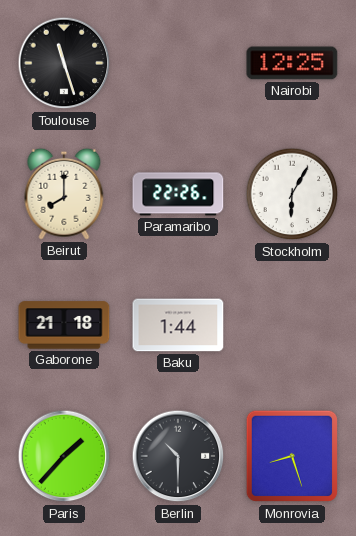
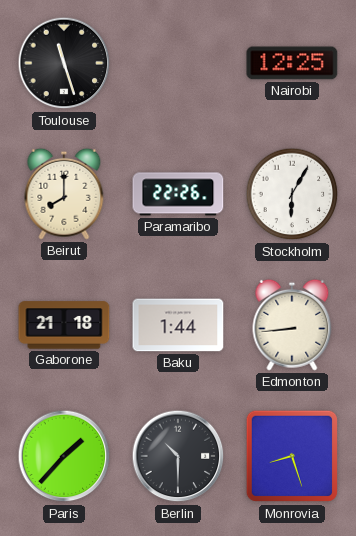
Edmonton: none -> 8:44
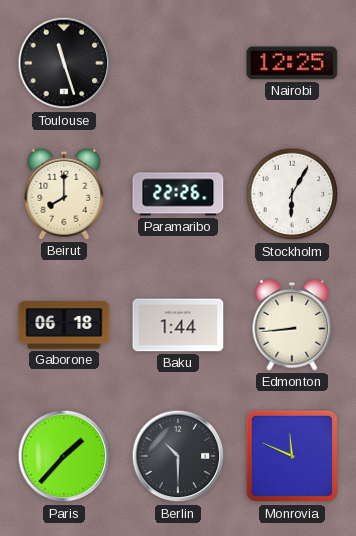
Gaborone: 21:18 -> 06:18
Monrovia: 8:27 -> 11:49
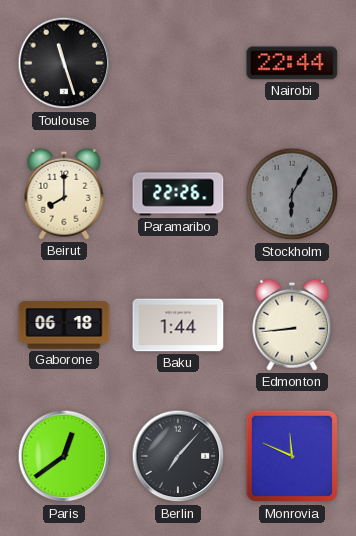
Nairobi: 12:25 -> 22:44
Stockholm dial: white -> grey
Paris: 1:37 -> 12:39
Berlin: 10:30 -> 7:07
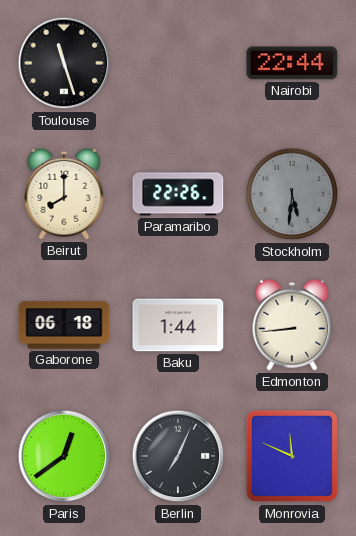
Stockholm: 6:05 -> 5:31
Berlin: 7:07 -> 7:04
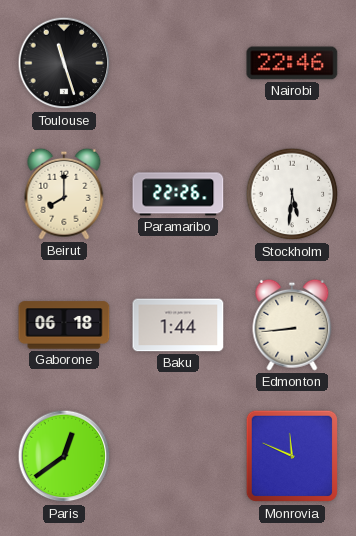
Nairobi: 22:44 -> 22:46
Stockholm dial: grey -> white
Berlin: 7:04 -> none
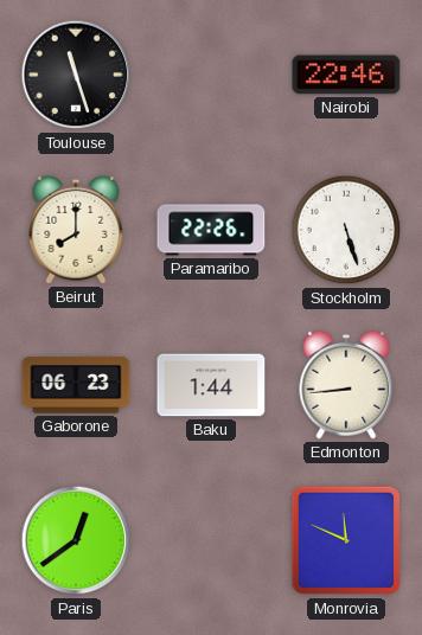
Stockholm: 5:31 -> 5:27
Gaborone: 06:18 -> 06:23
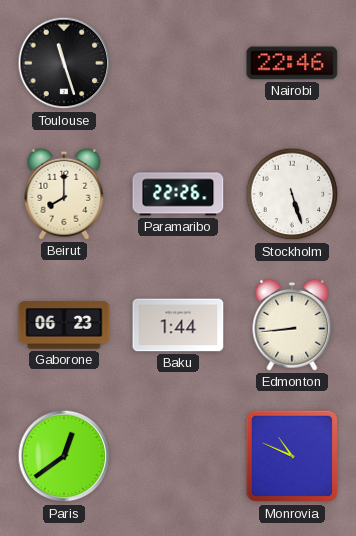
Monrovia: 11:49 -> 10:49
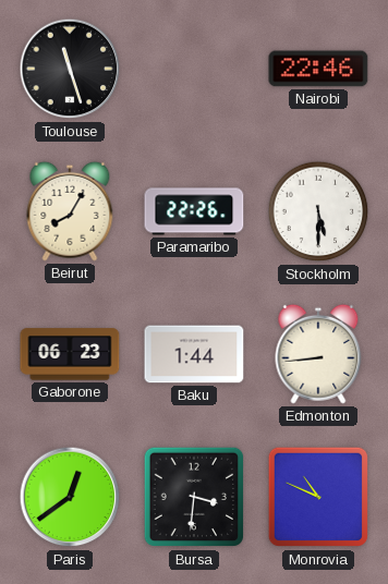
Beirut: 8:00 -> 8:05
Stockholm: 5:27 -> 5:30
Bursa: none -> 3:31
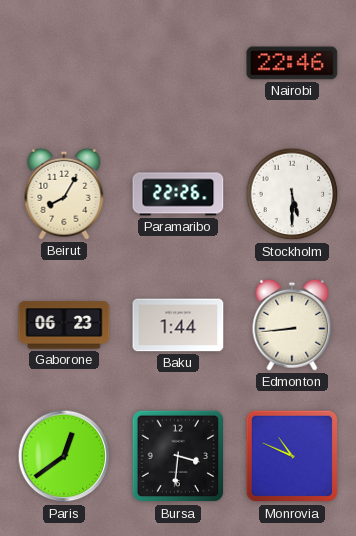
Toulouse: 11:27 -> none
